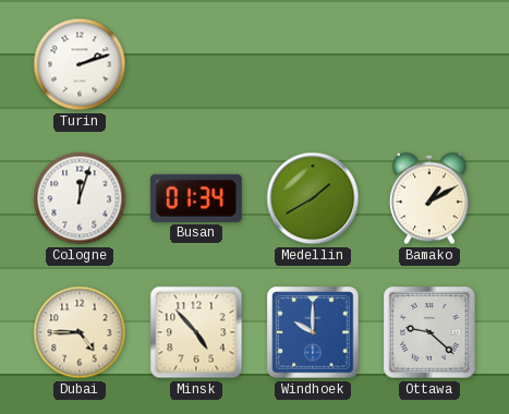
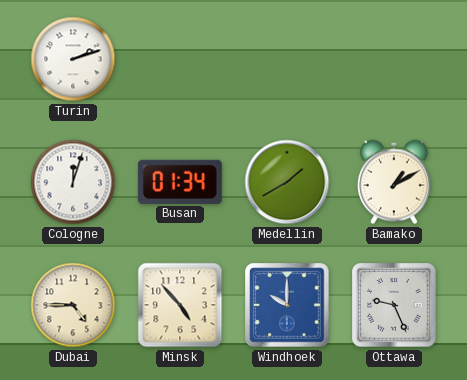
Ottawa: 9:22 -> 9:26
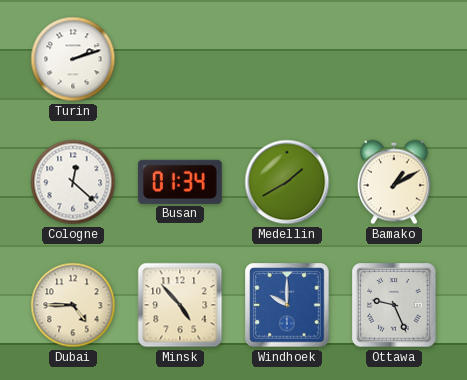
Cologne: 12:03 -> 12:22
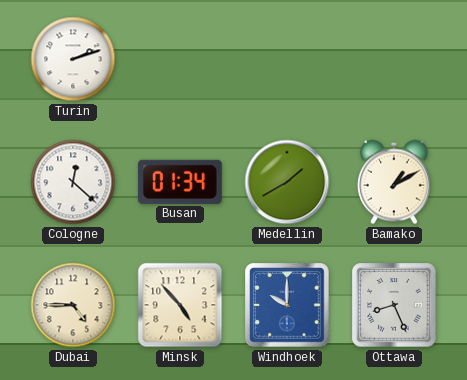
Ottawa: 9:26 -> 8:26
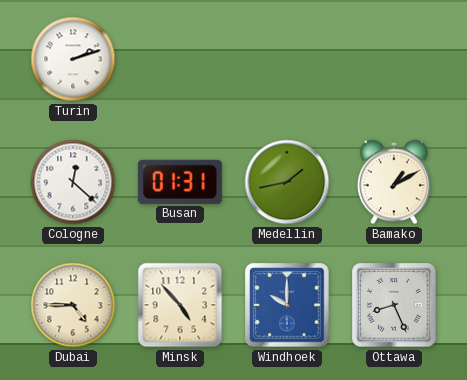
Busan: 01:34 -> 01:31
Medellin: 1:40 -> 1:43
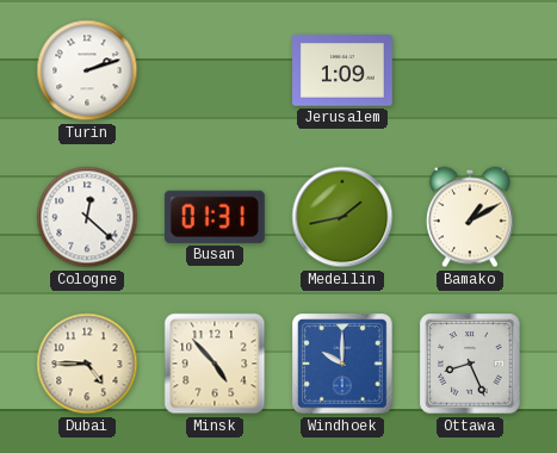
Jerusalem: none -> 1:09
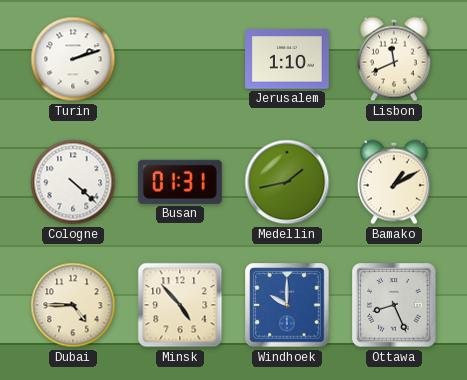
Jerusalem: 1:09 -> 1:10
Lisbon: none -> 11:41
Cologne: 12:22 -> 4:22
